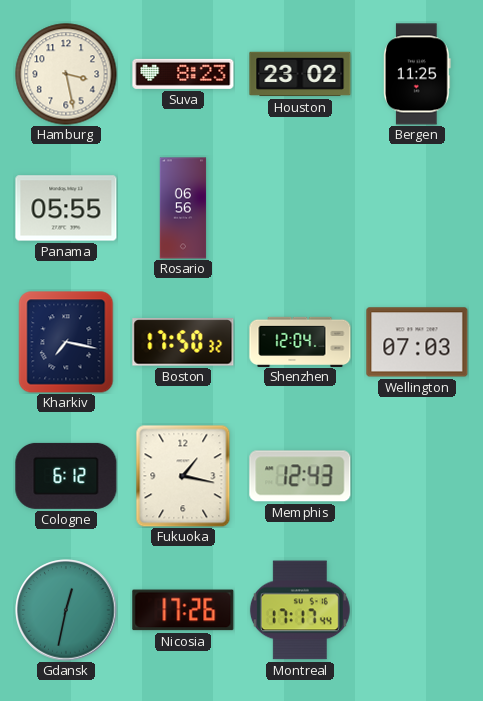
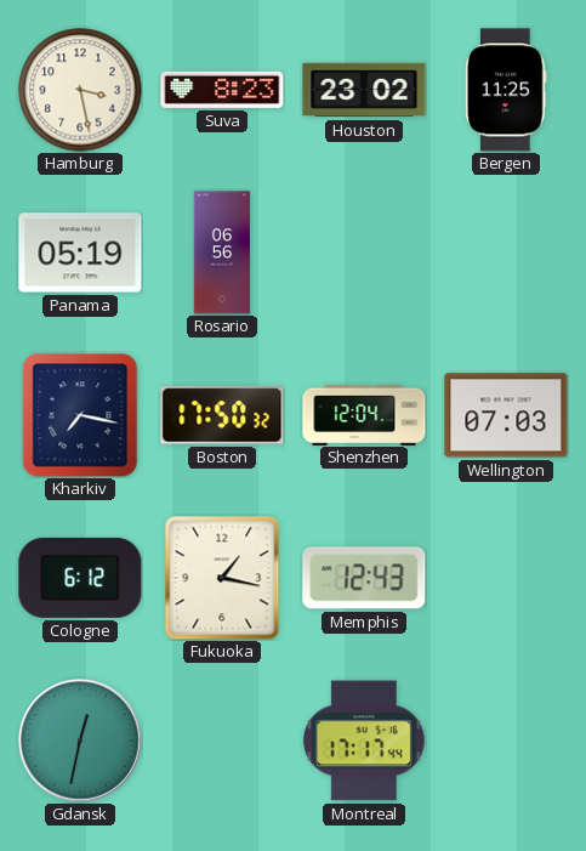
Panama: 05:55 -> 05:19
Nicosia: 17:26 -> none
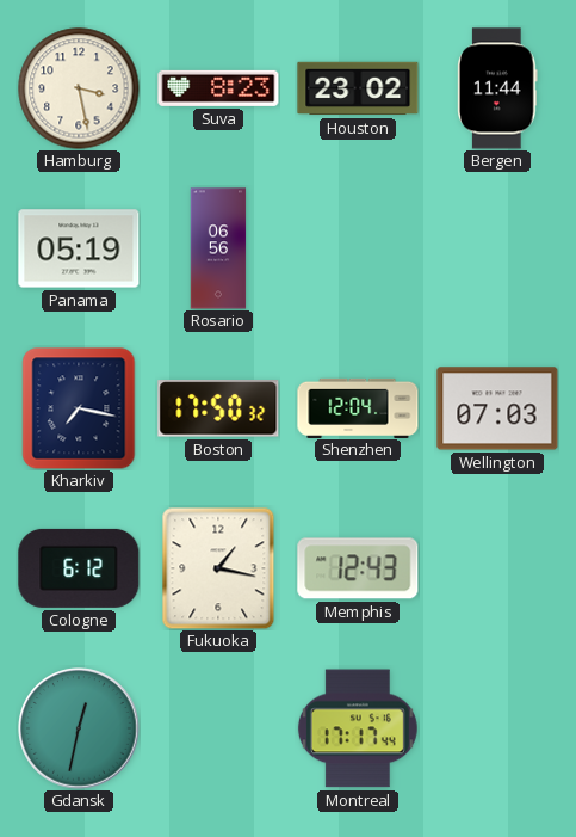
Bergen: 11:25 -> 11:44
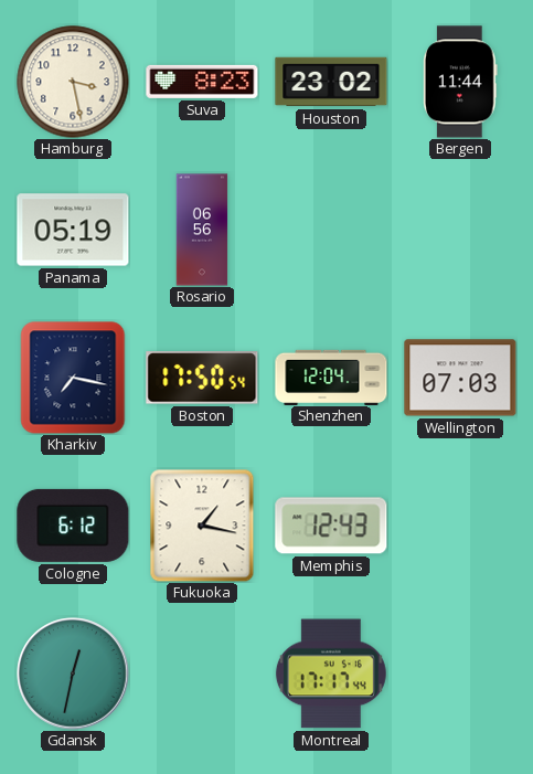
Boston: 17:50:32 -> 17:50:54
